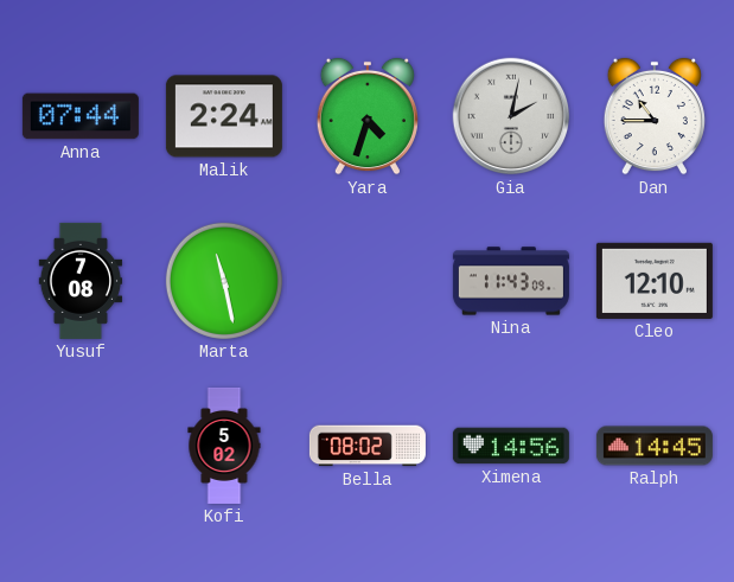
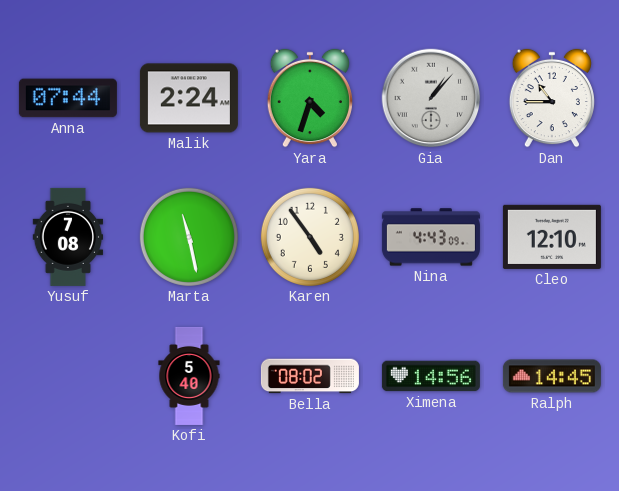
Gia: 2:02 -> 1:07
Karen: none -> 4:54
Nina: 11:43 -> 4:43
Kofi: 5:02 -> 5:40
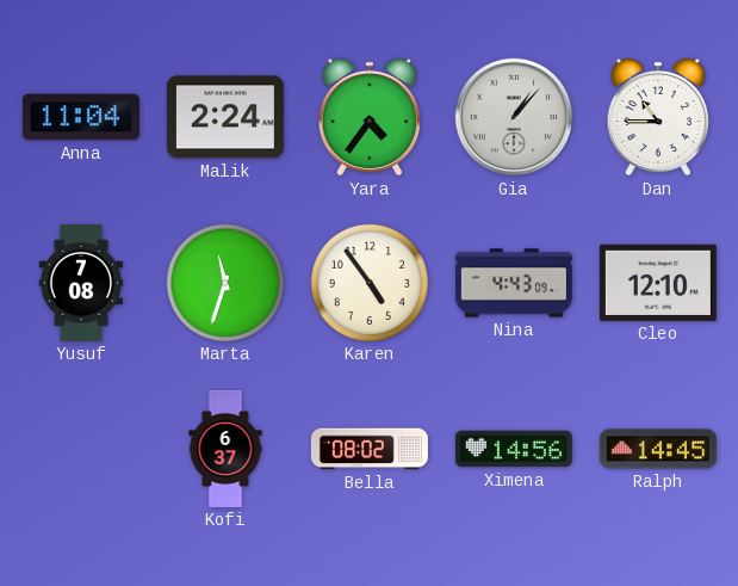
Anna: 07:44 -> 11:04
Yara: 4:33 -> 4:36
Marta: 11:28 -> 11:33
Kofi: 5:40 -> 6:37
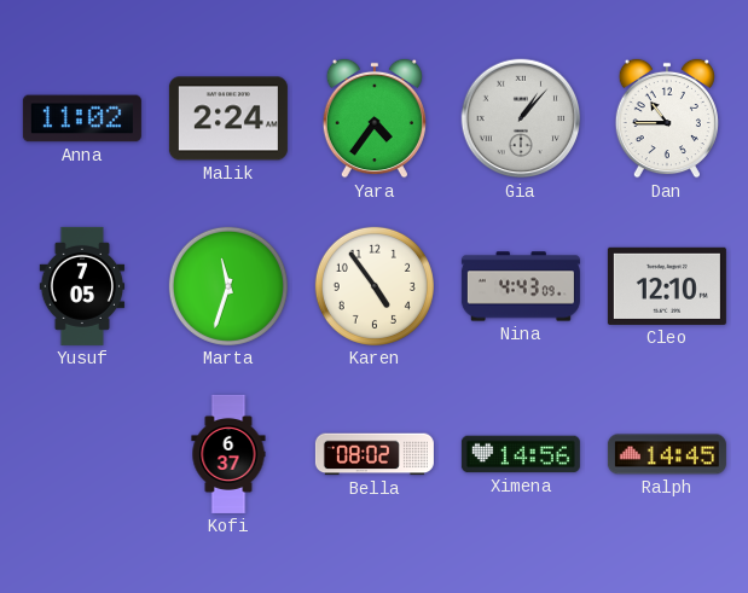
Anna: 11:04 -> 11:02
Yusuf: 7:08 -> 7:05
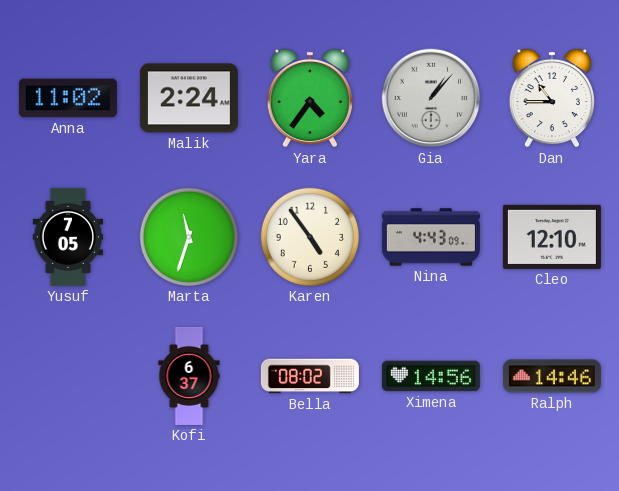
Ralph: 14:45 -> 14:46
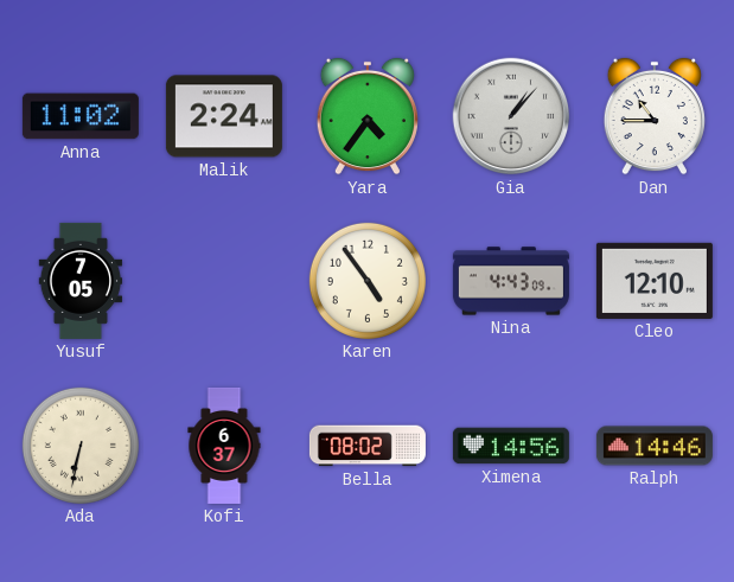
Marta: 11:33 -> none
Ada: none -> 6:32
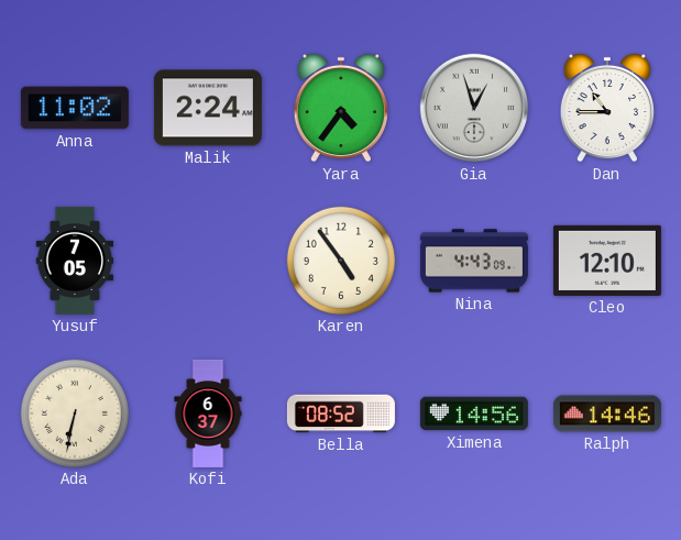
Gia: 1:07 -> 12:57
Bella: 08:02 -> 08:52
